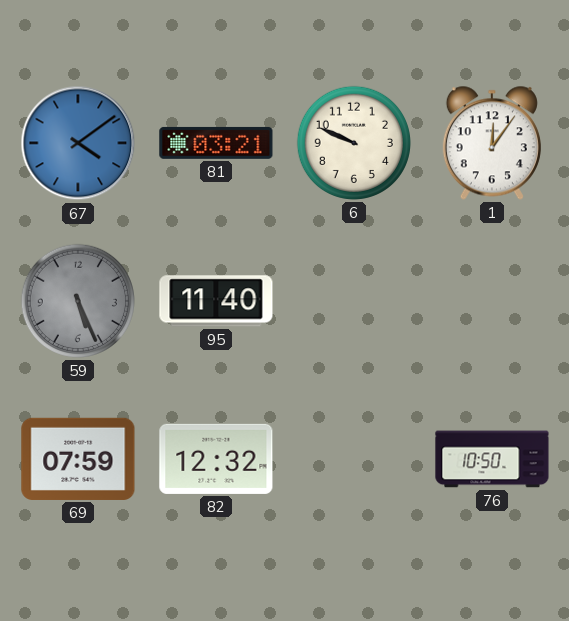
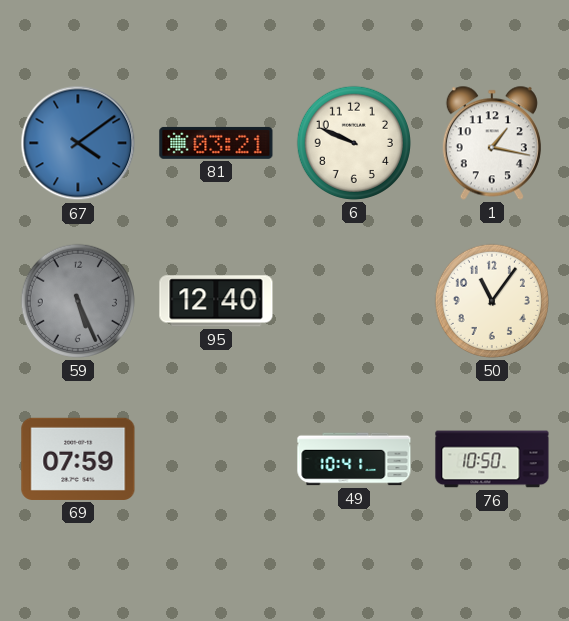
1: 12:06 -> 1:17
95: 11:40 -> 12:40
50: none -> 11:06
82: 12:32 -> none
49: none -> 10:41
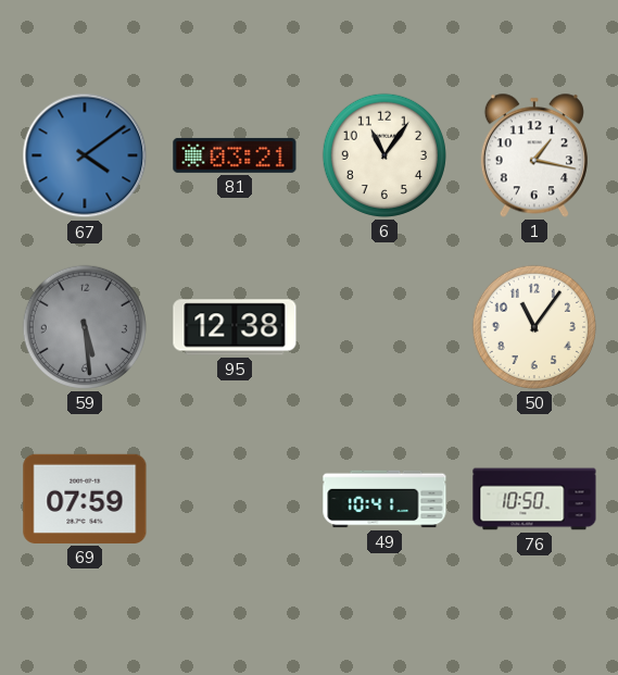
6: 9:49 -> 11:06
59: 5:26 -> 5:29
95: 12:40 -> 12:38
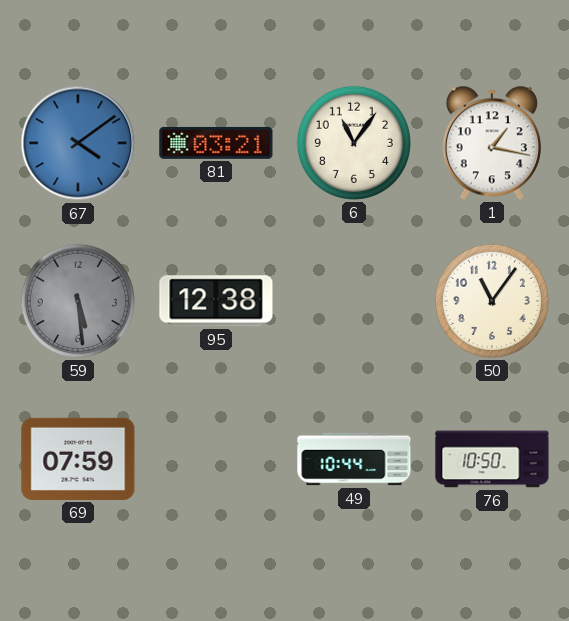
49: 10:41 -> 10:44
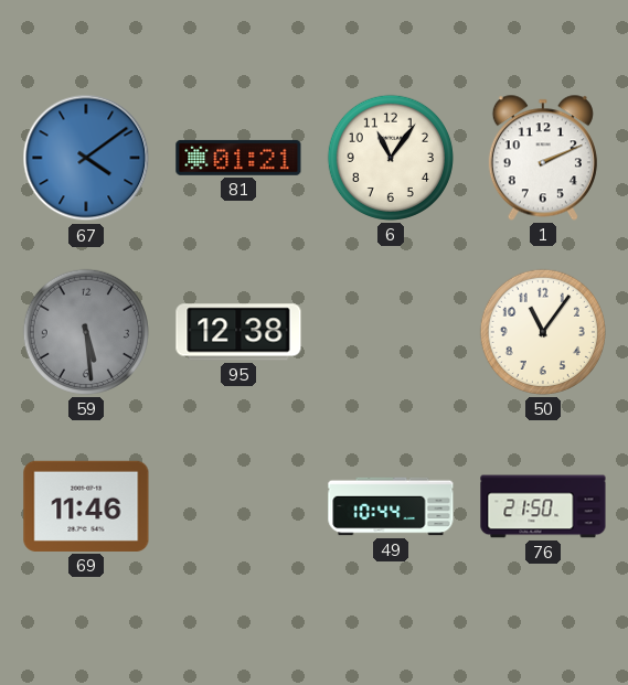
81: 03:21 -> 01:21
1: 1:17 -> 2:11
69: 07:59 -> 11:46
76: 10:50 -> 21:50
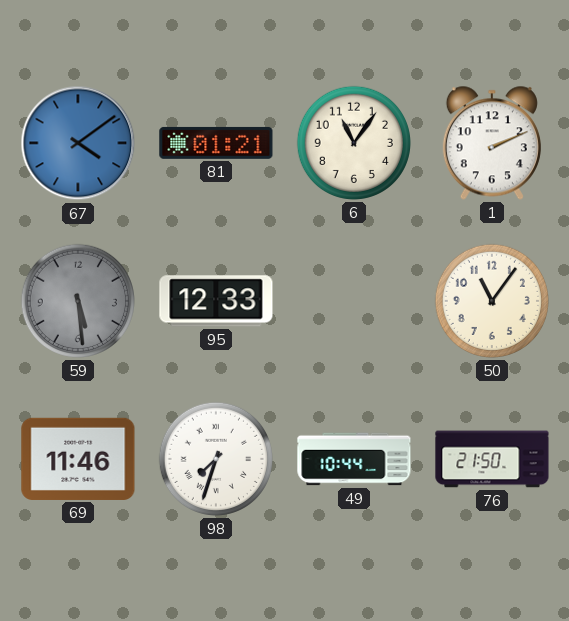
95: 12:38 -> 12:33
98: none -> 7:33
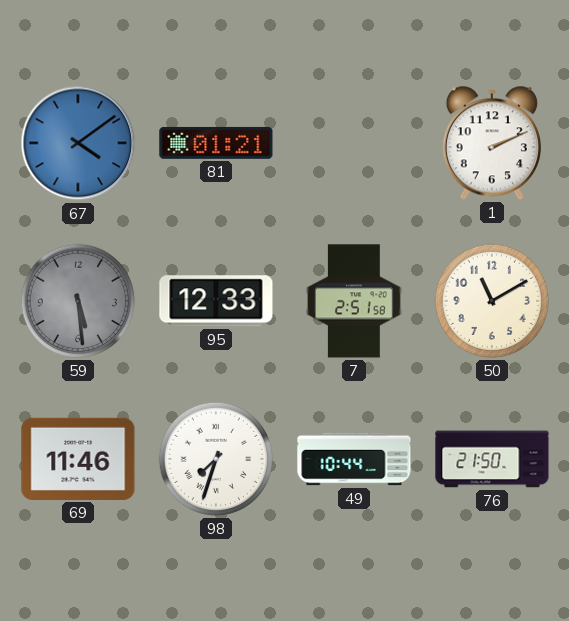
6: 11:06 -> none
7: none -> 2:51
50: 11:06 -> 11:10
